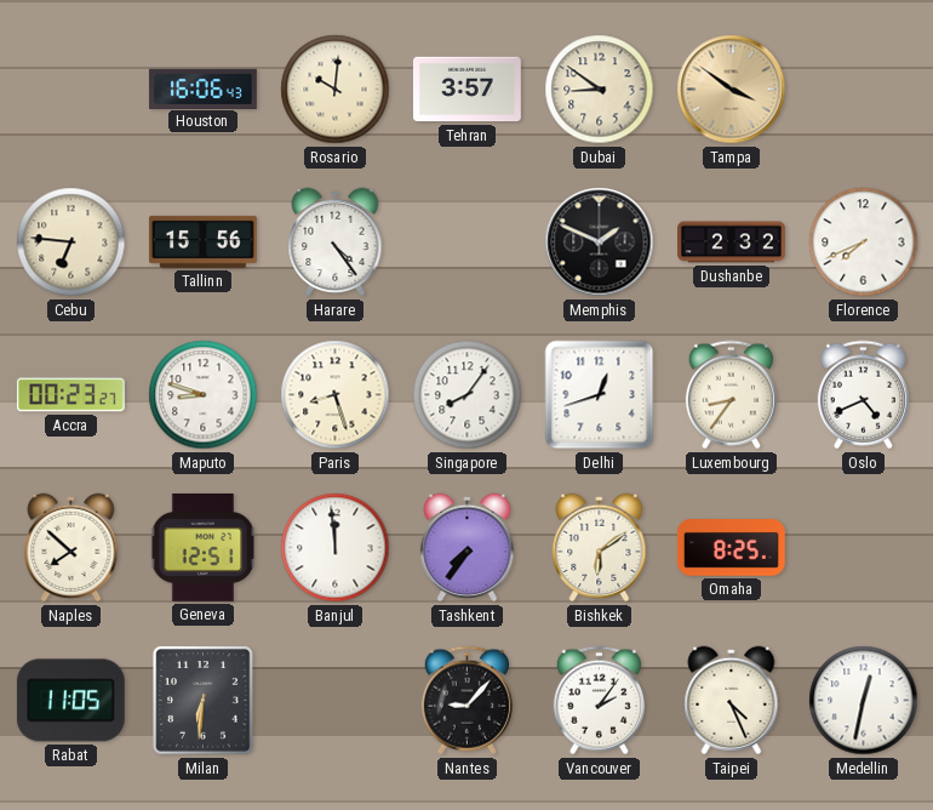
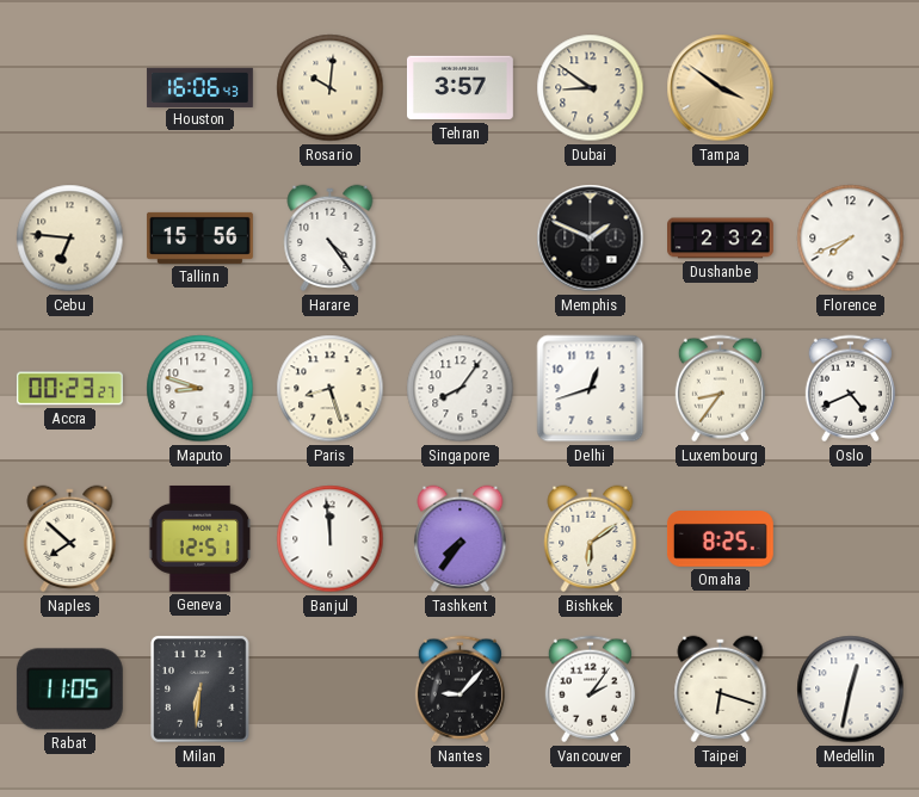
Taipei: 4:26 -> 6:18
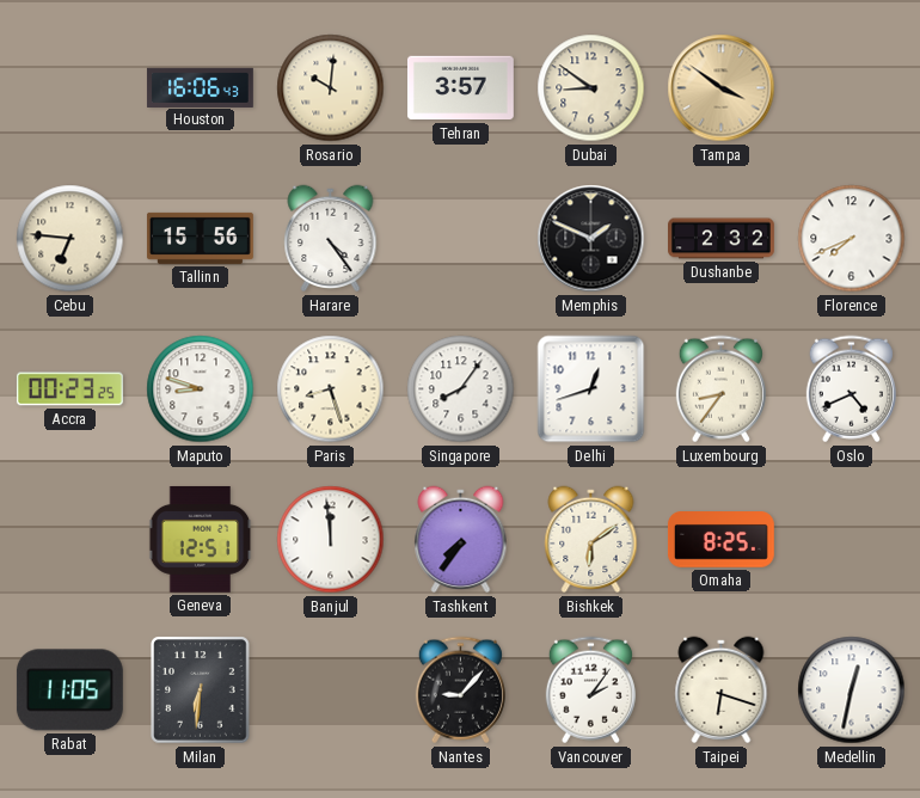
Accra: 00:23:27 -> 00:23:25
Naples: 7:52 -> none
